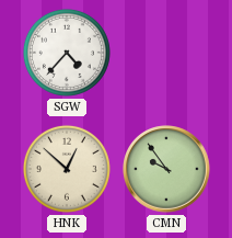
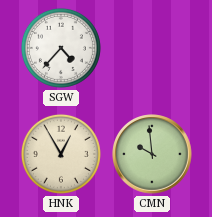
HNK: 12:52 -> 12:55
CMN: 9:54 -> 9:59
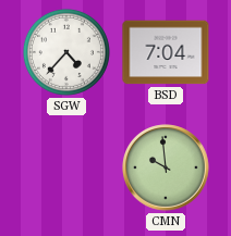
BSD: none -> 7:04
HNK: 12:55 -> none
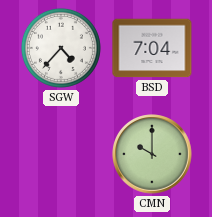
CMN: 9:59 -> 10:00
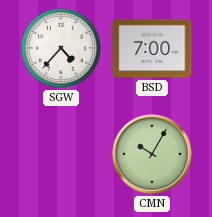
BSD: 7:04 -> 7:00
CMN: 10:00 -> 10:05
